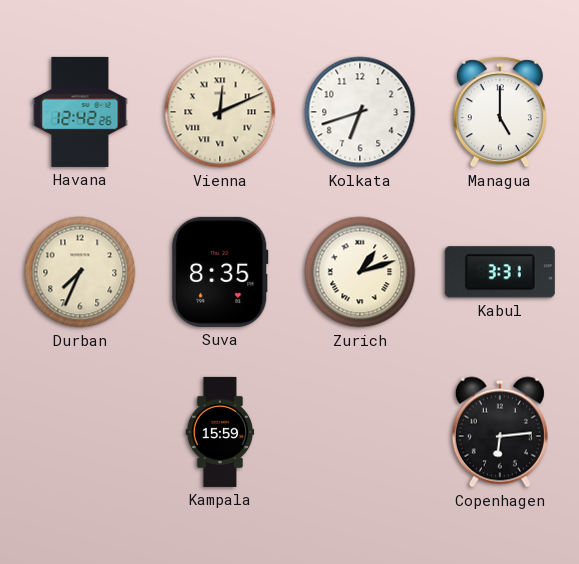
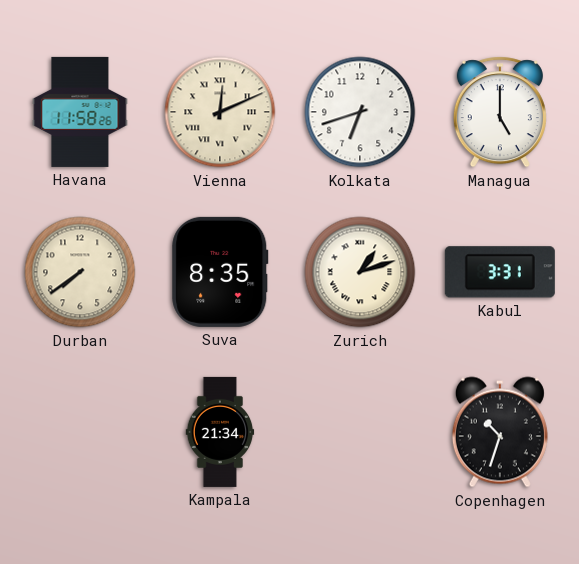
Havana: 12:42 -> 11:58
Durban: 7:34 -> 7:39
Kampala: 15:59 -> 21:34
Copenhagen: 6:14 -> 10:33
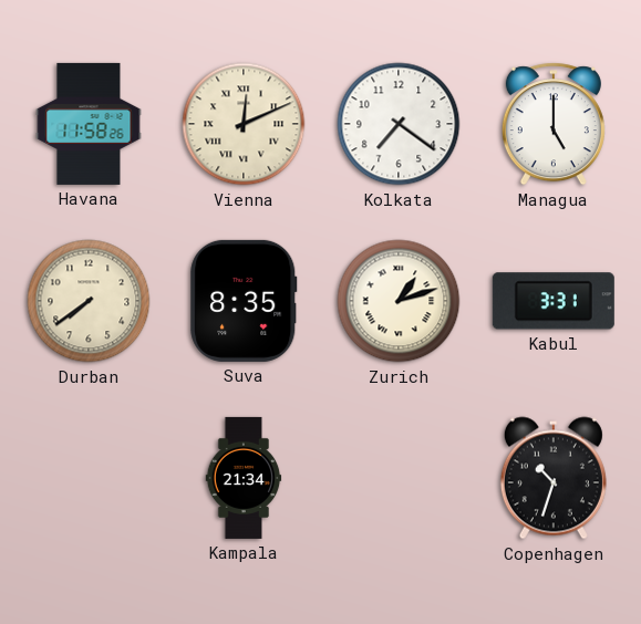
Kolkata: 6:42 -> 7:21
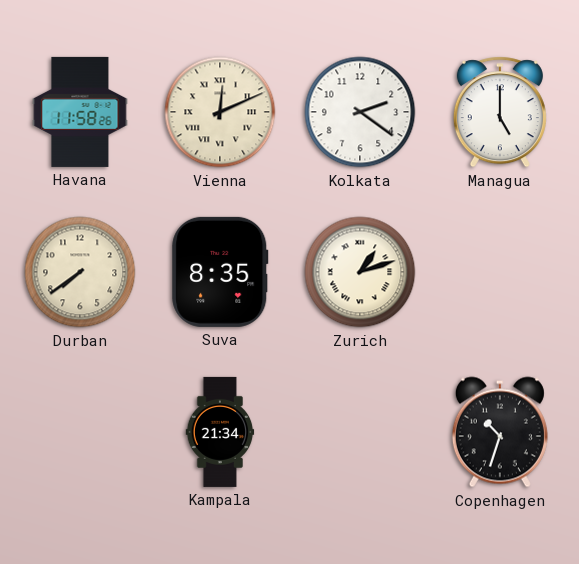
Kolkata: 7:21 -> 2:21
Kabul: 3:31 -> none
